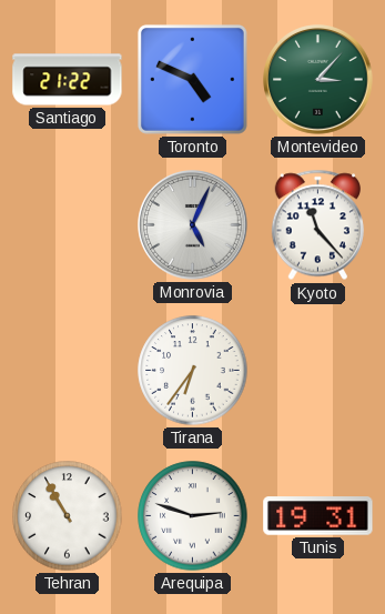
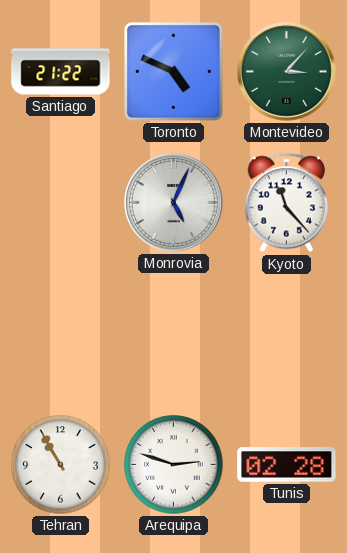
Tirana: 6:36 -> none
Tunis: 19:31 -> 02:28
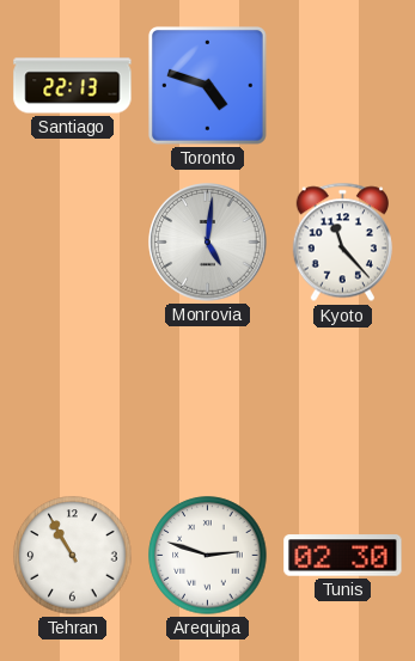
Santiago: 21:22 -> 22:13
Toronto: 4:49 -> 4:48
Montevideo: 3:07 -> none
Monrovia: 5:04 -> 5:01
Tunis: 02:28 -> 02:30
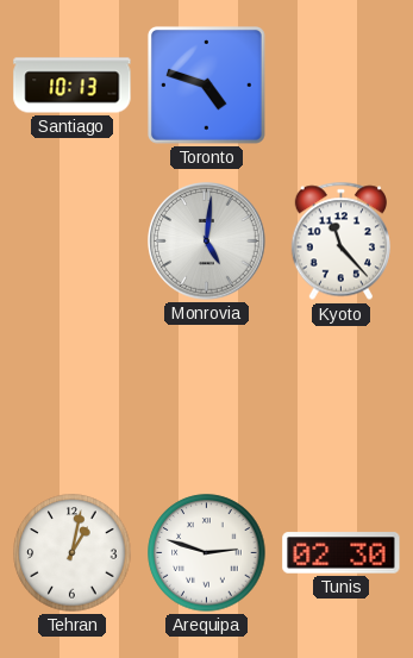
Santiago: 22:13 -> 10:13
Tehran: 10:55 -> 1:02
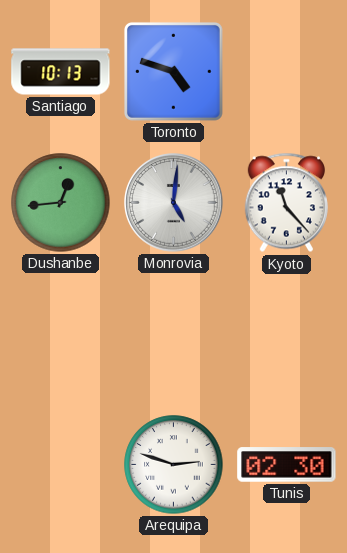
Dushanbe: none -> 12:44
Tehran: 1:02 -> none
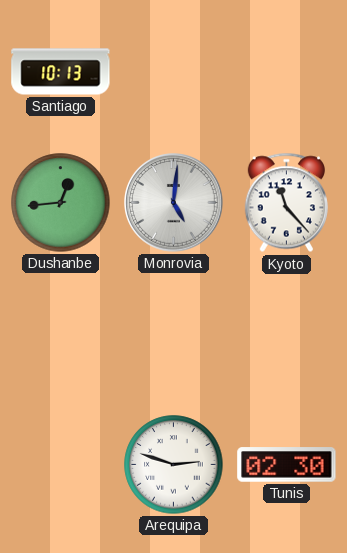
Toronto: 4:48 -> none
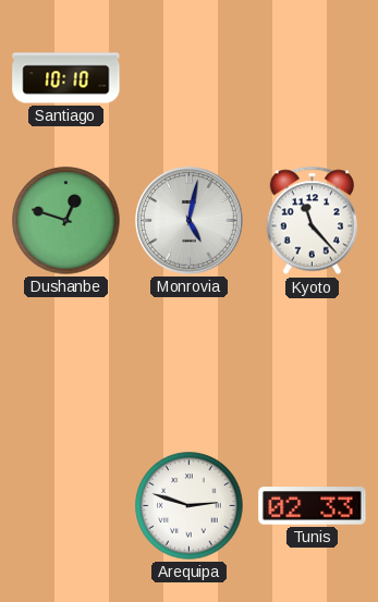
Santiago: 10:13 -> 10:10
Dushanbe: 12:44 -> 12:48
Monrovia: 5:01 -> 5:02
Tunis: 02:30 -> 02:33
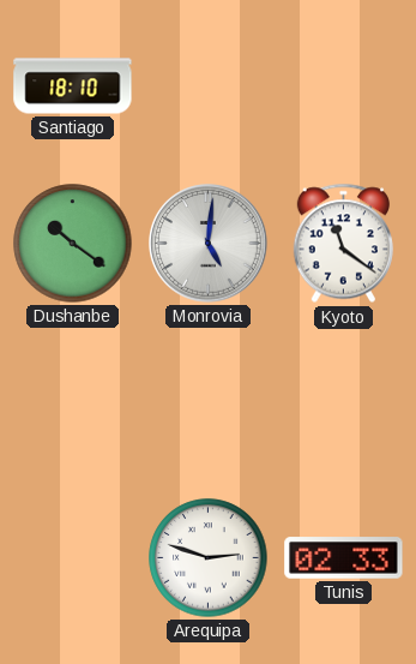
Santiago: 10:10 -> 18:10
Dushanbe: 12:48 -> 10:21
Monrovia: 5:02 -> 5:01
Kyoto: 11:23 -> 11:21
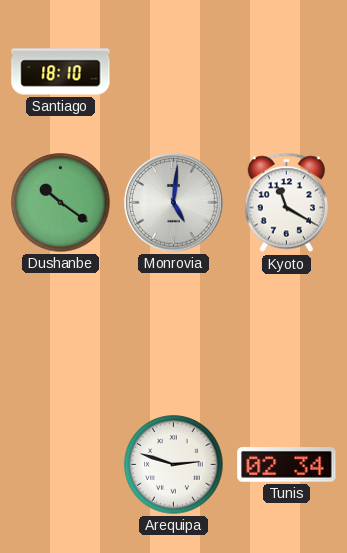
Kyoto: 11:21 -> 11:20
Tunis: 02:33 -> 02:34
